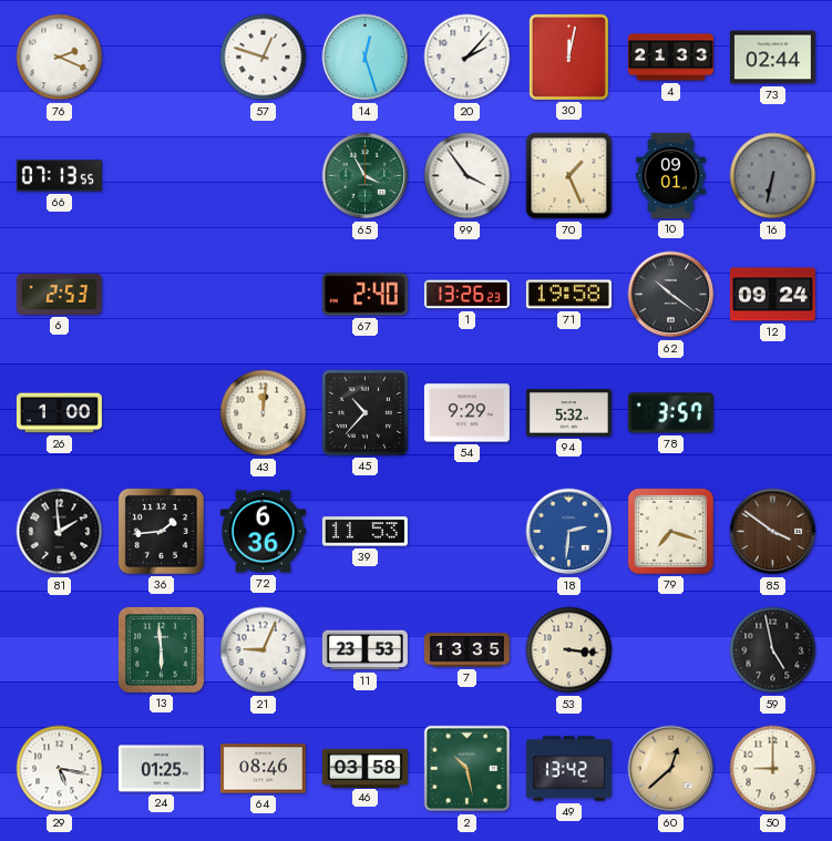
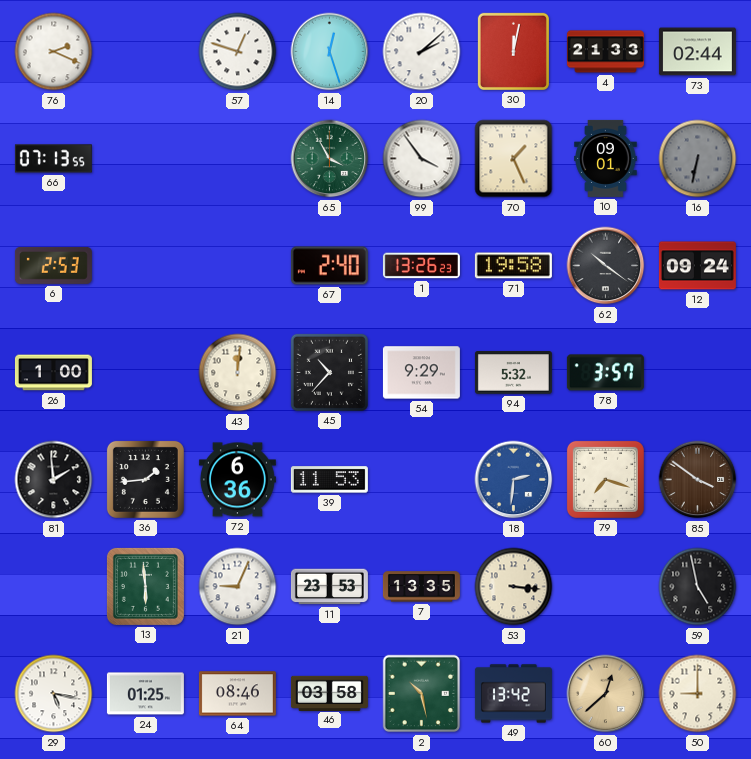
20: 2:07 -> 2:08
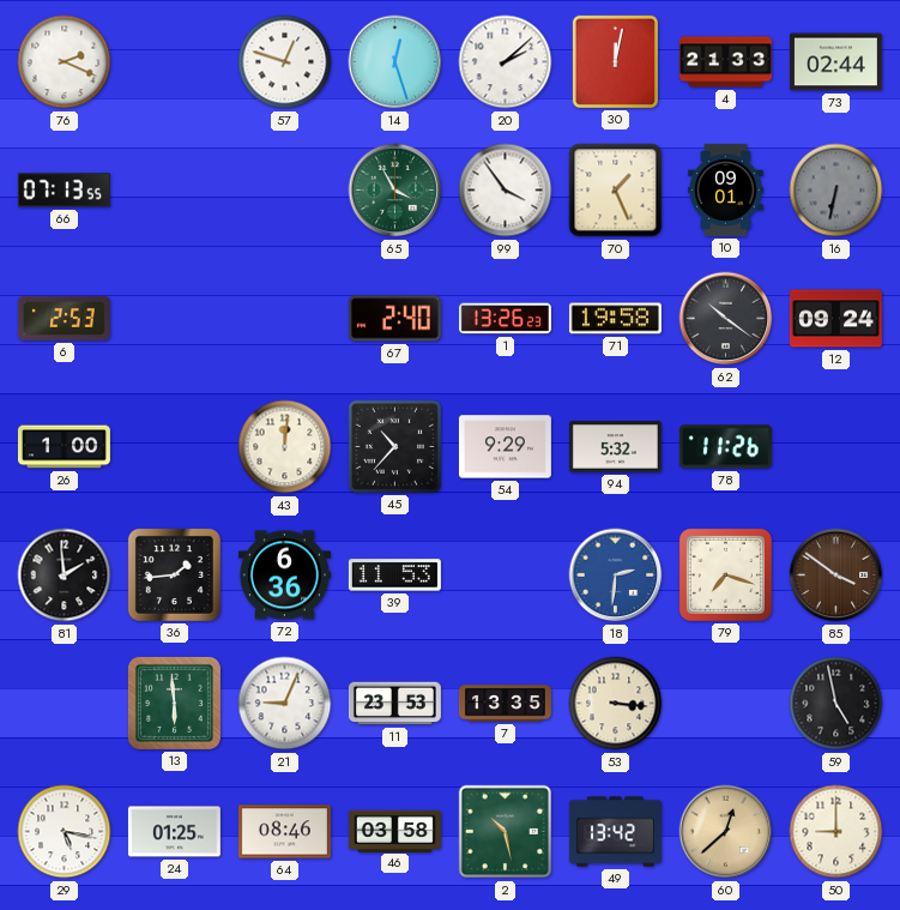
78: 3:57 -> 11:26
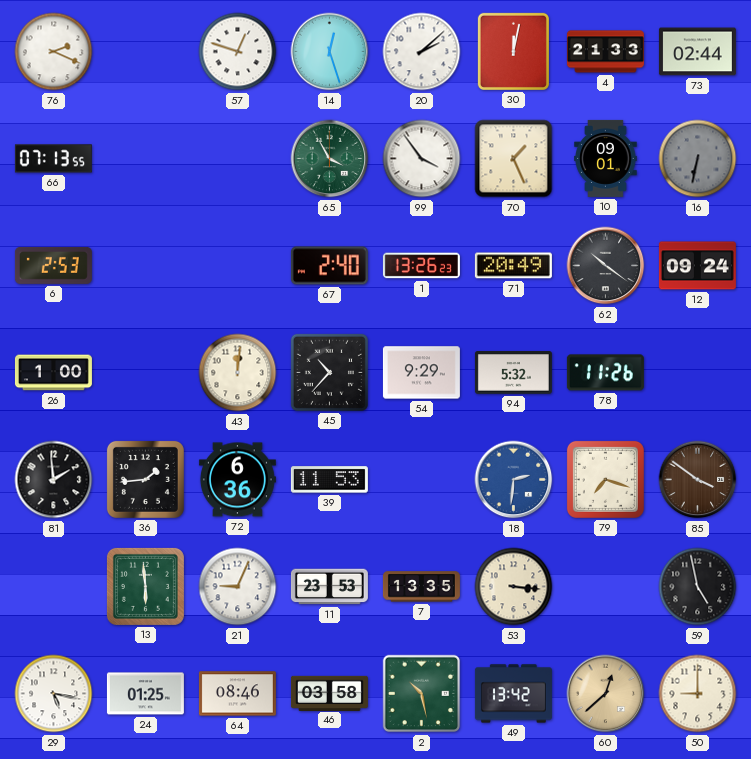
71: 19:58 -> 20:49
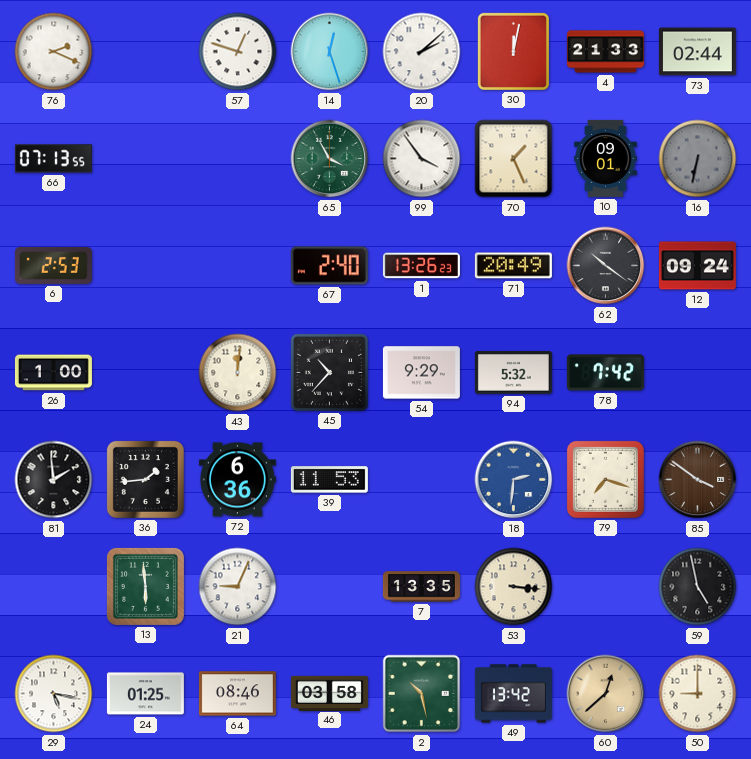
78: 11:26 -> 7:42
11: 23:53 -> none
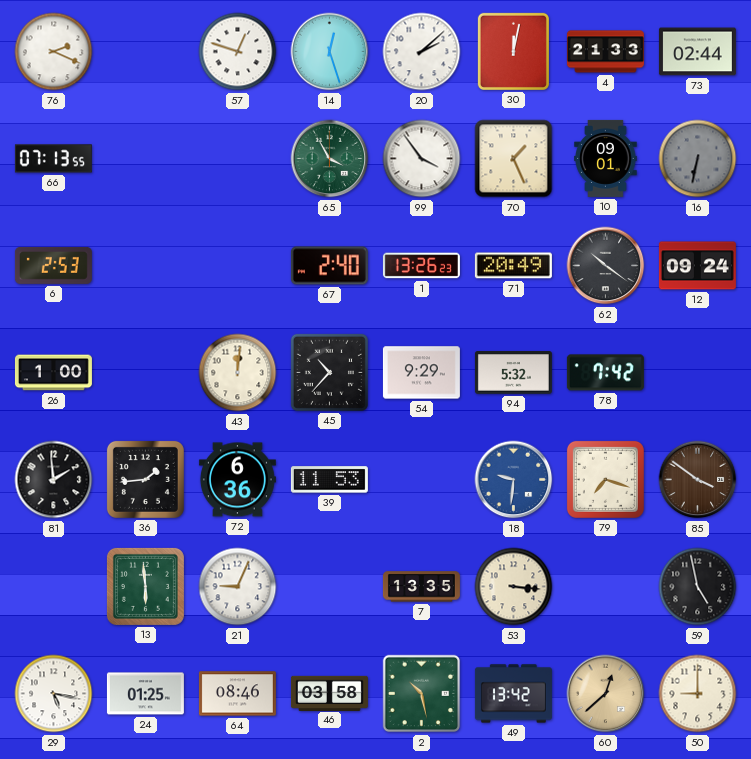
18: 2:31 -> 9:31
